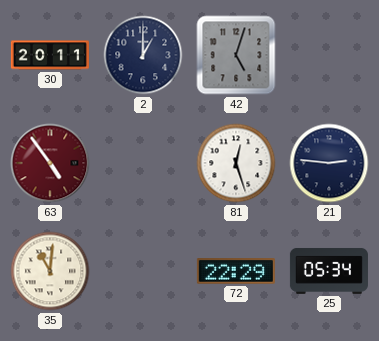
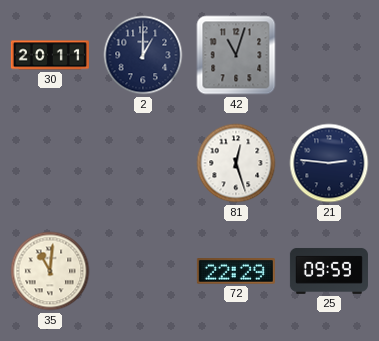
42: 5:03 -> 11:03
63: 4:54 -> none
25: 05:34 -> 09:59
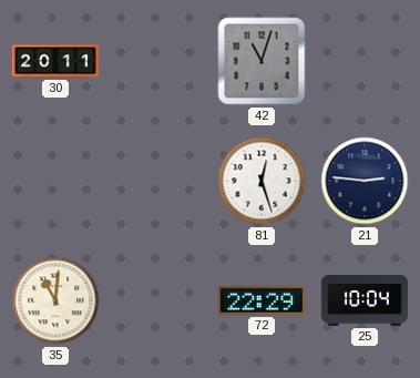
2: 1:00 -> none
25: 09:59 -> 10:04
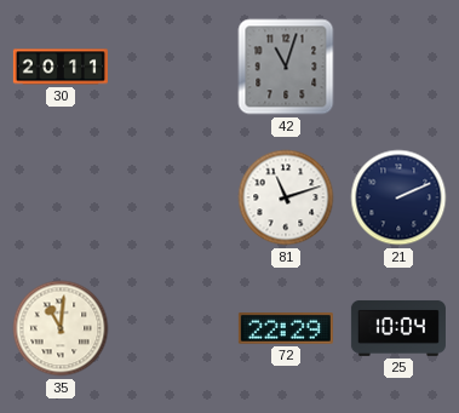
81: 12:27 -> 11:12
21: 2:46 -> 2:11
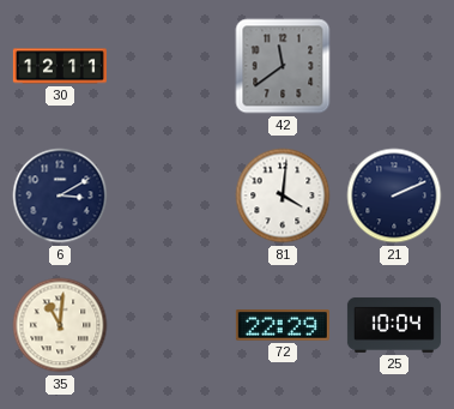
30: 20:11 -> 12:11
42: 11:03 -> 11:39
6: none -> 3:10
81: 11:12 -> 4:01
